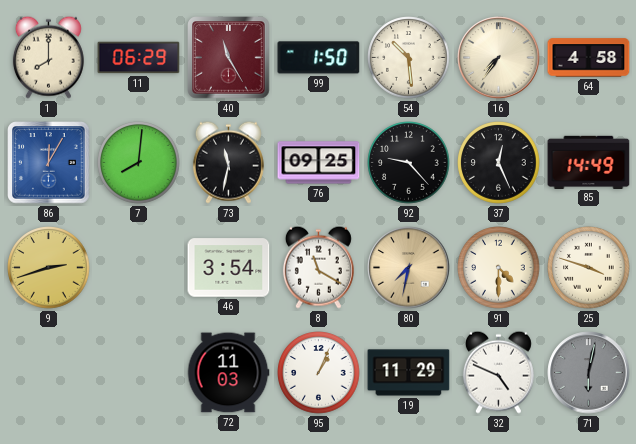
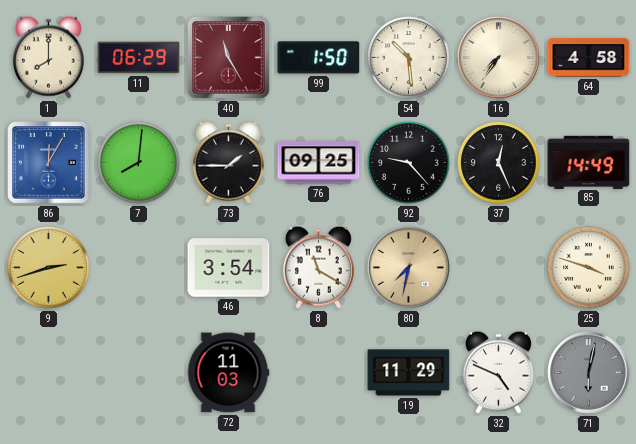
73: 11:32 -> 1:45
91: 4:30 -> none
95: 1:04 -> none
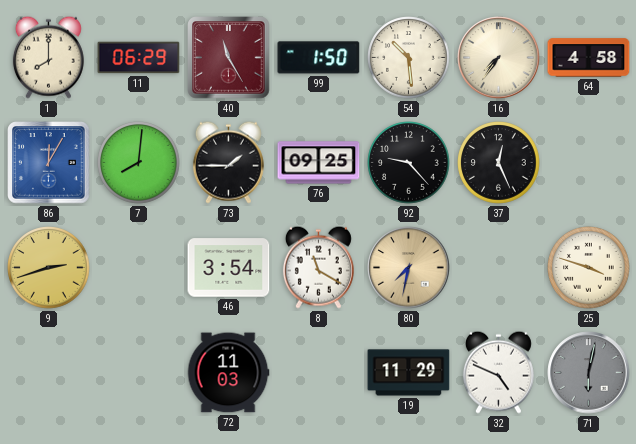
85: 14:49 -> none
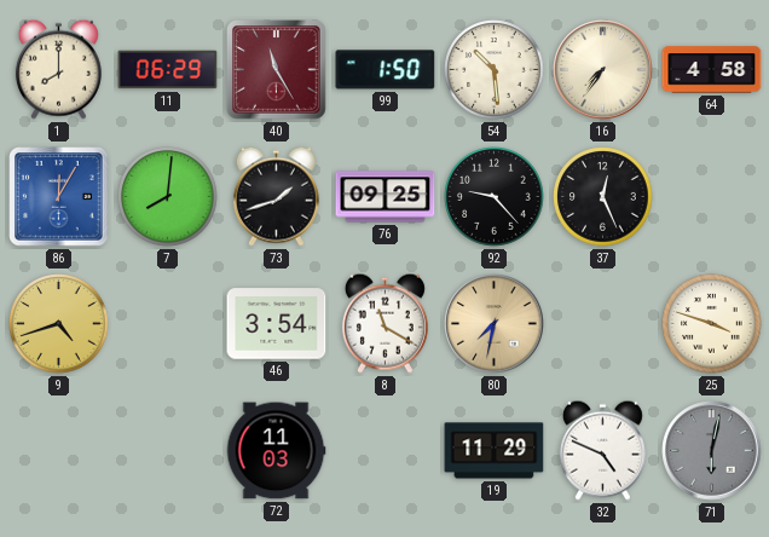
73: 1:45 -> 1:42
9: 2:42 -> 4:42
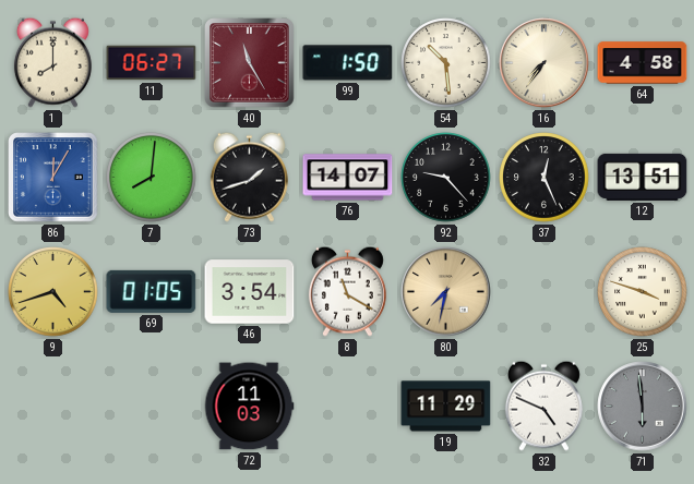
11: 06:29 -> 06:27
76: 09:25 -> 14:07
12: none -> 13:51
69: none -> 01:05
71: 6:02 -> 5:59
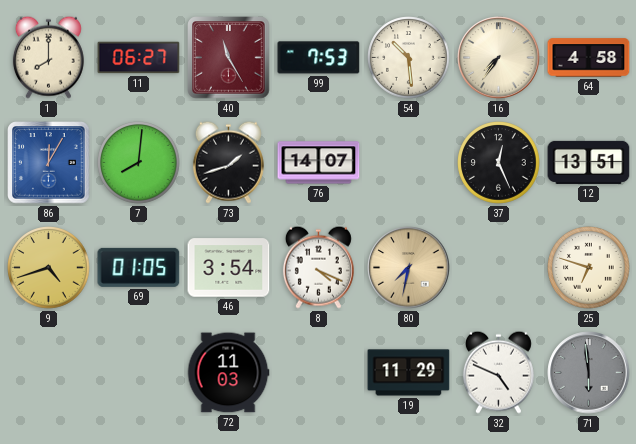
99: 1:50 -> 7:53
92: 9:23 -> none
8: 11:20 -> 4:19
25: 3:48 -> 6:48
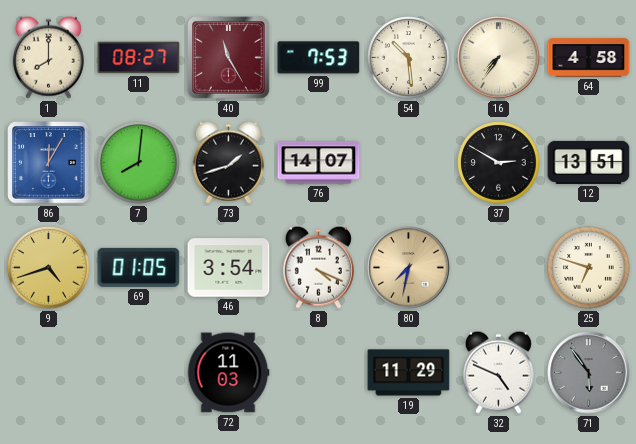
11: 06:27 -> 08:27
37: 12:26 -> 2:50
71: 5:59 -> 5:54
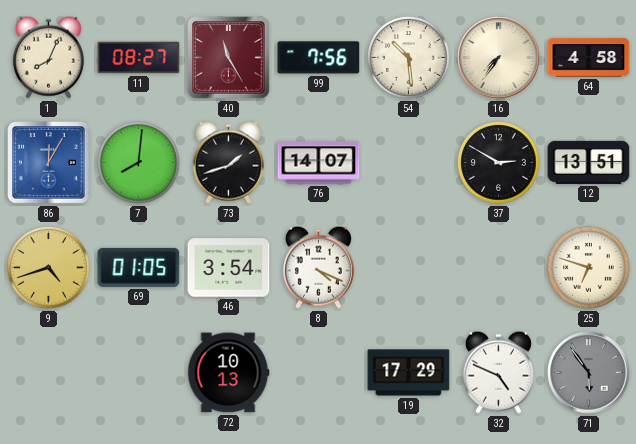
1: 8:00 -> 8:04
99: 7:53 -> 7:56
80: 7:32 -> none
72: 11:03 -> 10:13
19: 11:29 -> 17:29
